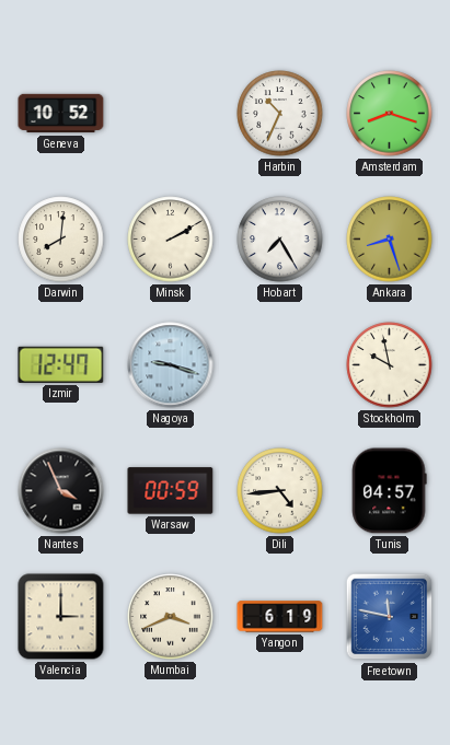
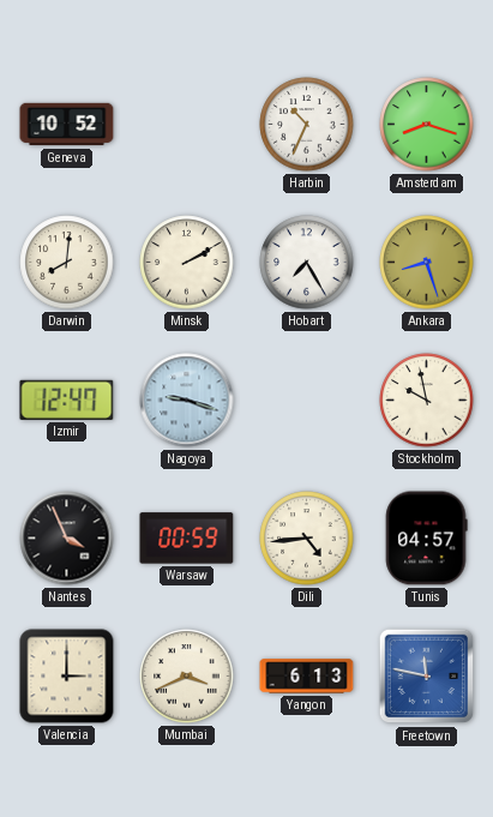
Yangon: 6:19 -> 6:13
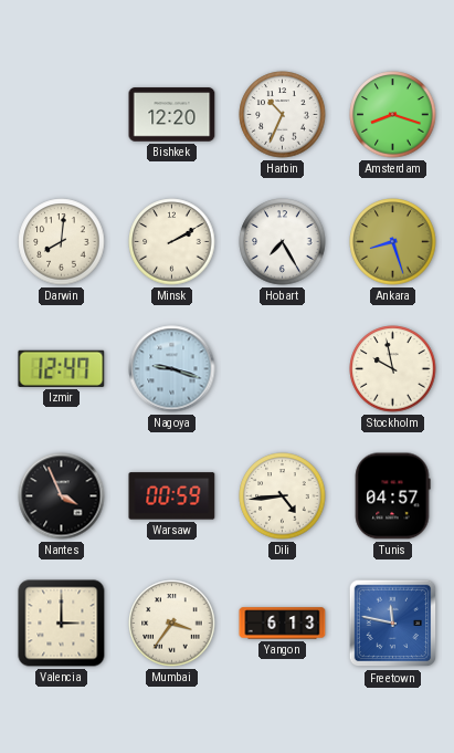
Geneva: 10:52 -> none
Bishkek: none -> 12:20
Mumbai: 3:41 -> 3:36
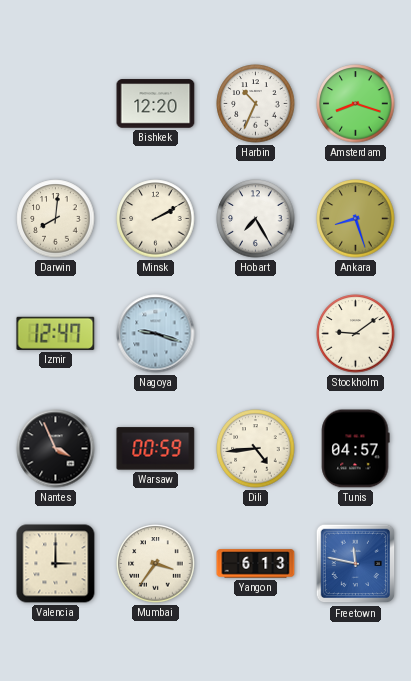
Stockholm: 9:58 -> 9:09
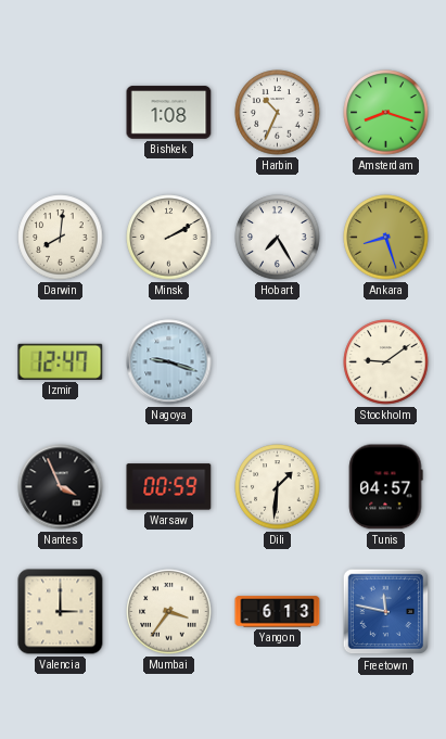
Bishkek: 12:20 -> 1:08
Dili: 4:44 -> 1:31
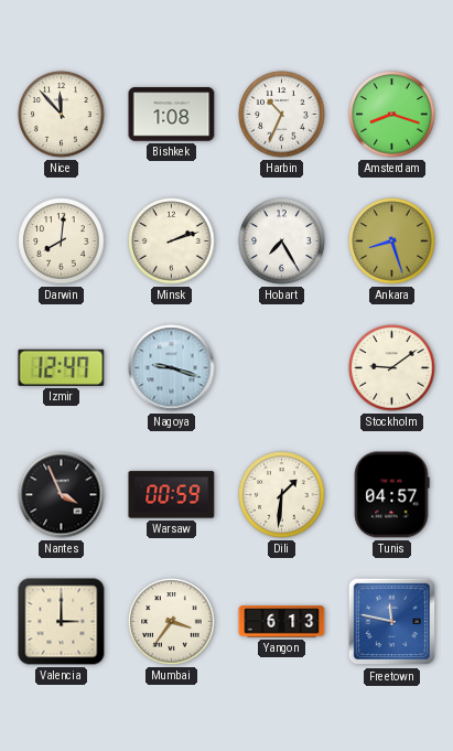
Nice: none -> 11:53
Minsk: 2:10 -> 2:12
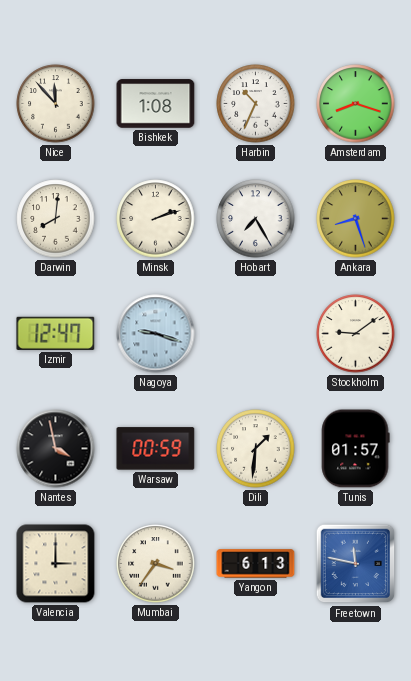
Nantes: 3:56 -> 3:58
Tunis: 04:57 -> 01:57
